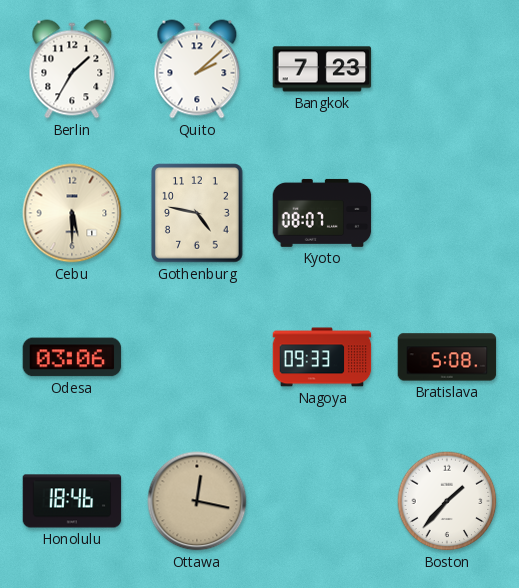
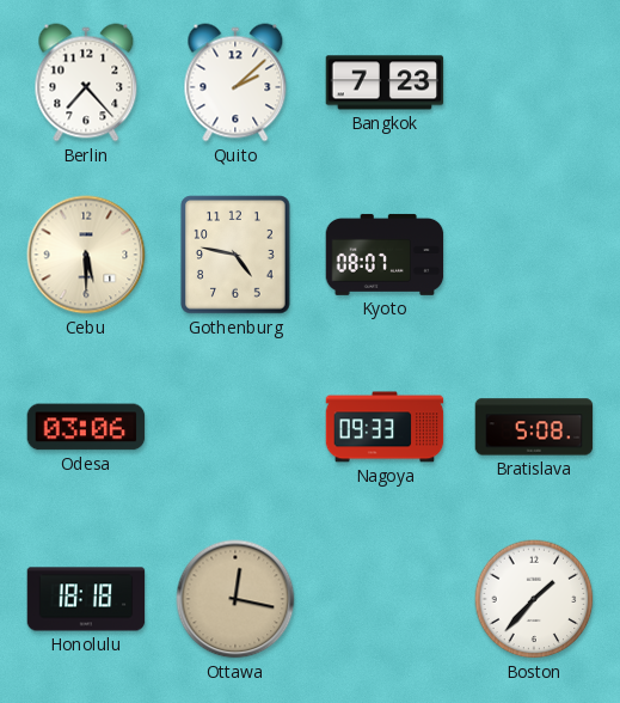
Berlin: 1:35 -> 7:23
Honolulu: 18:46 -> 18:18
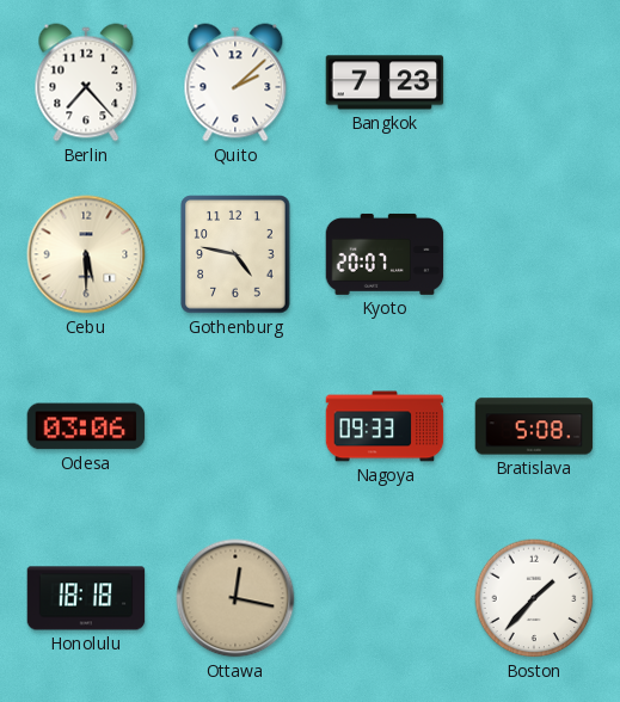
Kyoto: 08:07 -> 20:07
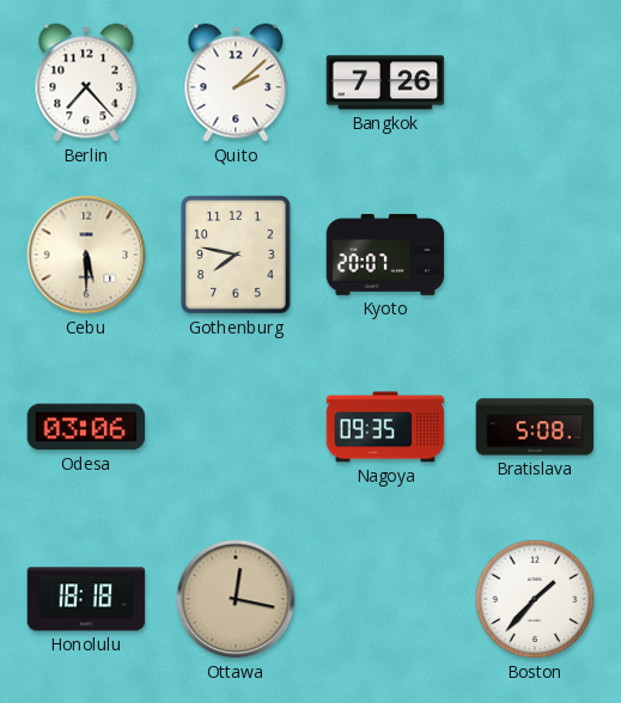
Bangkok: 7:23 -> 7:26
Gothenburg: 4:47 -> 7:47
Nagoya: 09:33 -> 09:35
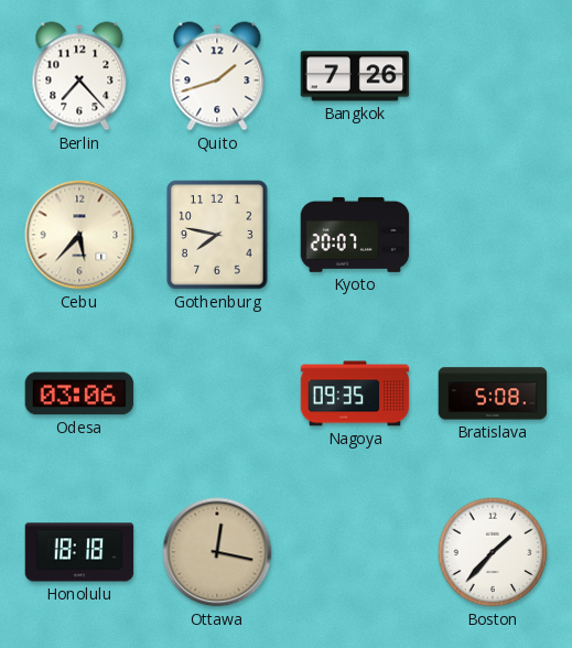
Quito: 2:08 -> 1:42
Cebu: 5:30 -> 5:37
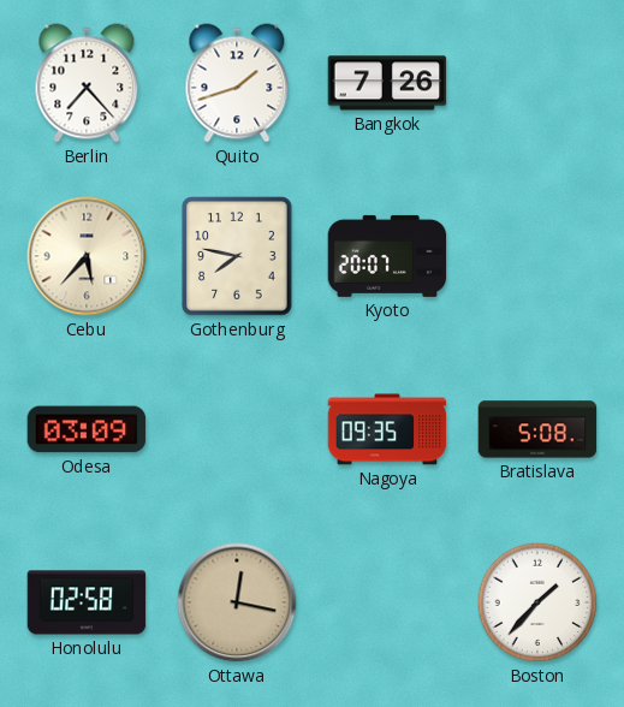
Odesa: 03:06 -> 03:09
Honolulu: 18:18 -> 02:58
